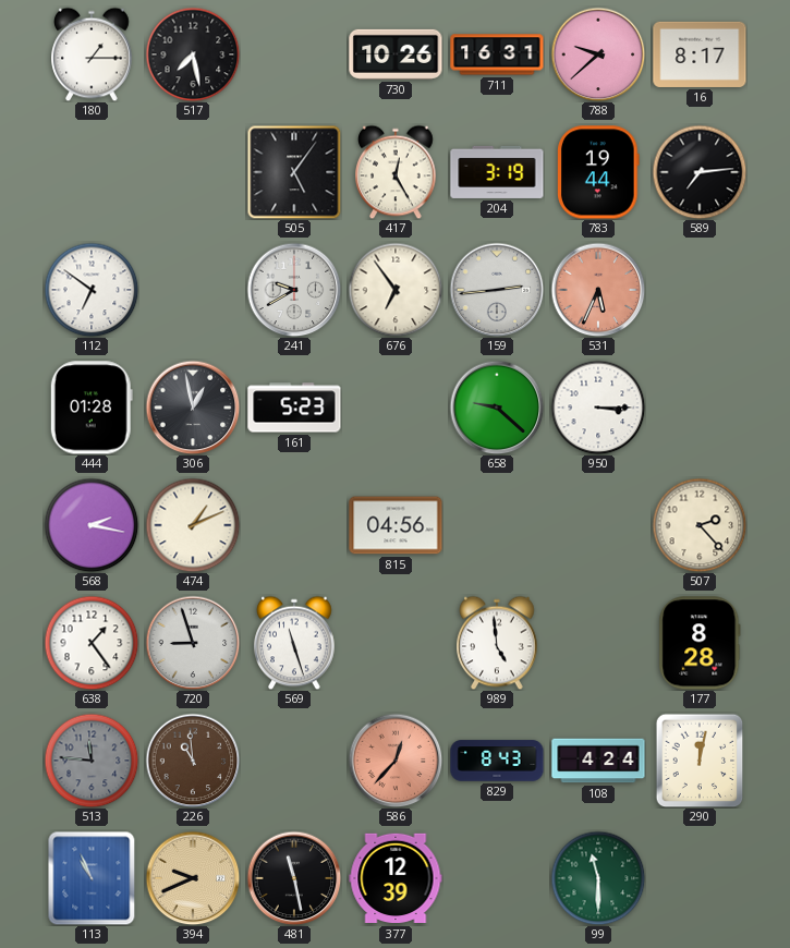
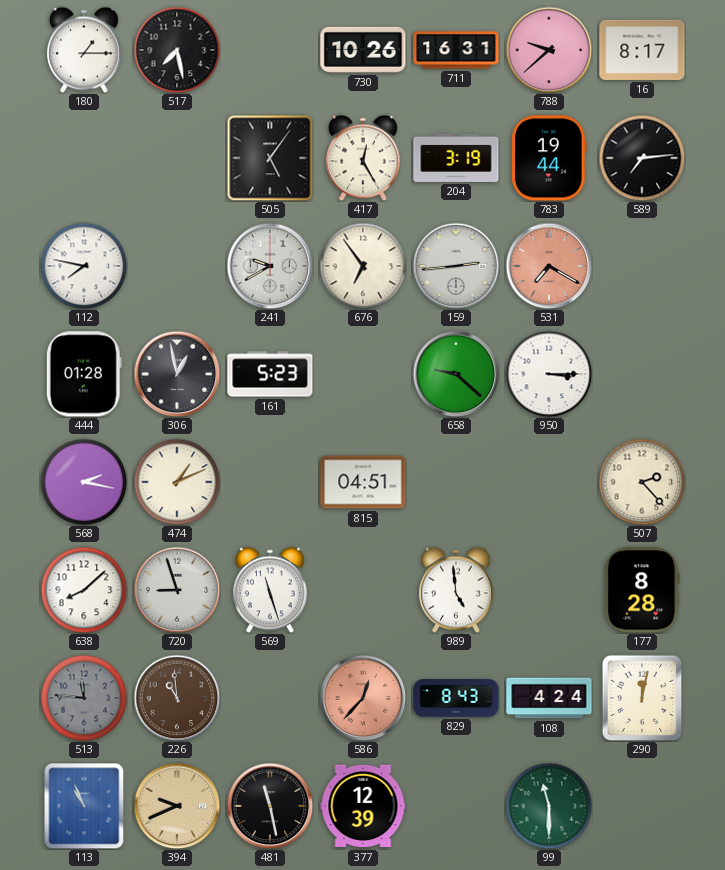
112: 6:51 -> 7:47
531: 5:34 -> 7:20
815: 04:56 -> 04:51
638: 1:24 -> 8:08
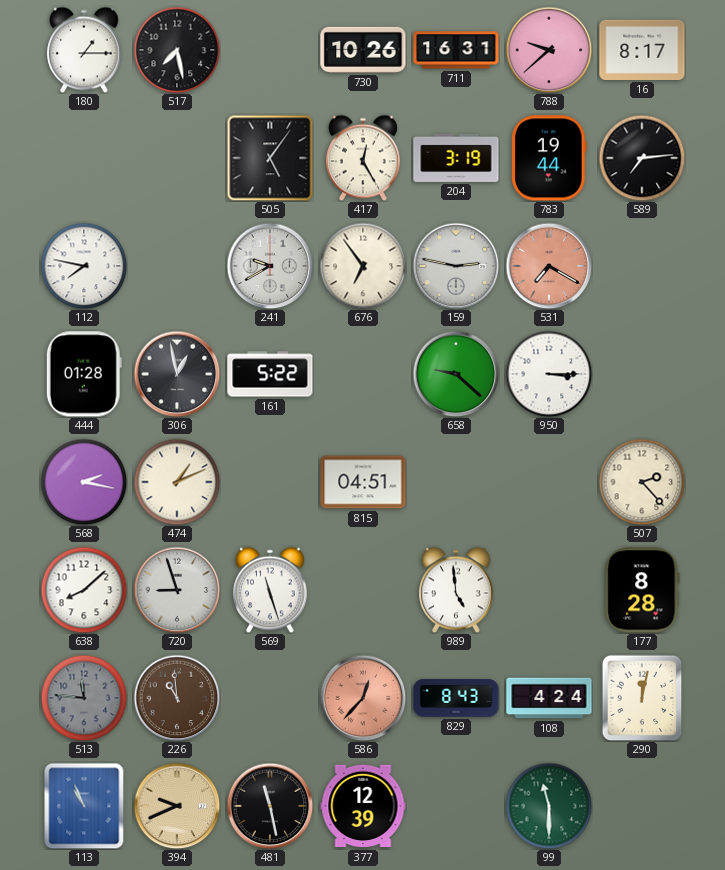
159: 2:44 -> 2:47
161: 5:23 -> 5:22
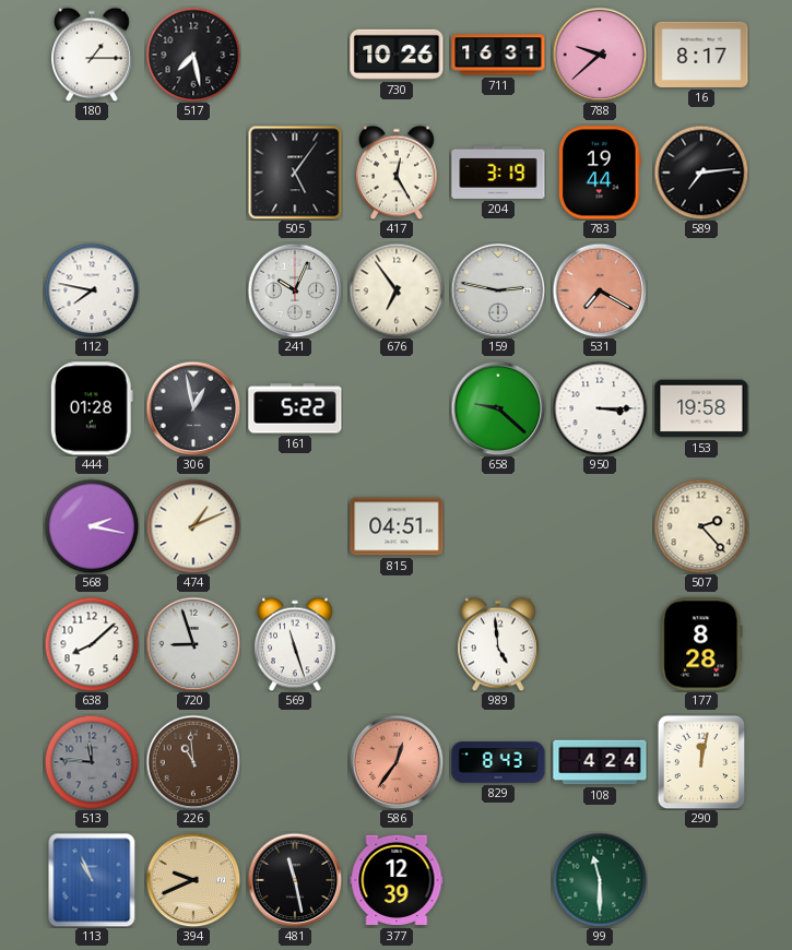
241: 9:40 -> 10:04
153: none -> 19:58
586: 12:37 -> 12:36
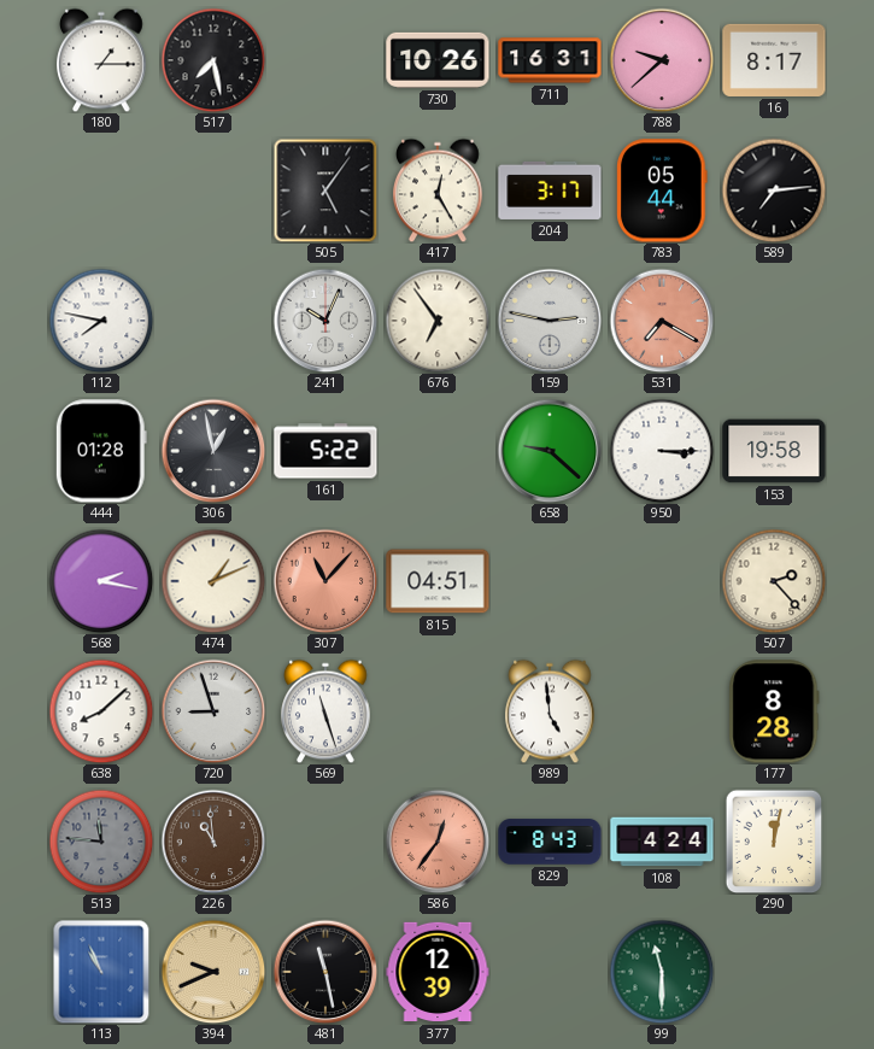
204: 3:19 -> 3:17
783: 19:44 -> 05:44
307: none -> 11:07
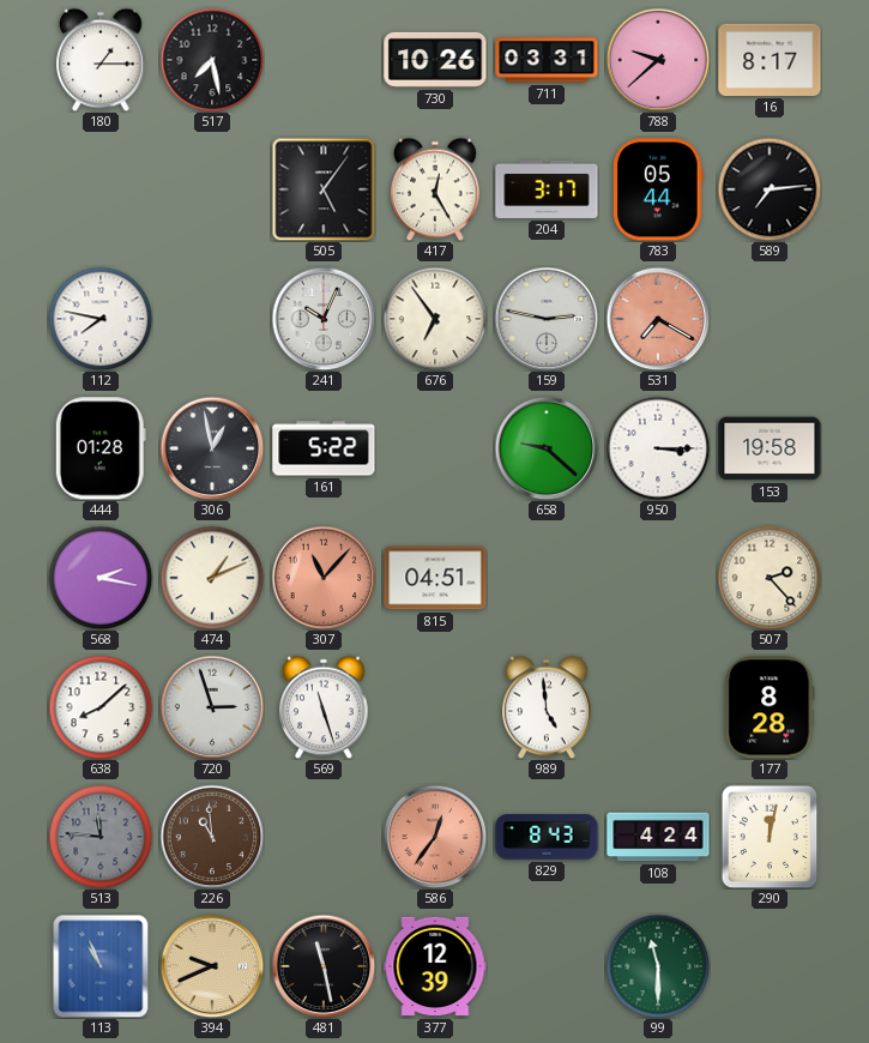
711: 16:31 -> 03:31
720: 8:57 -> 2:57
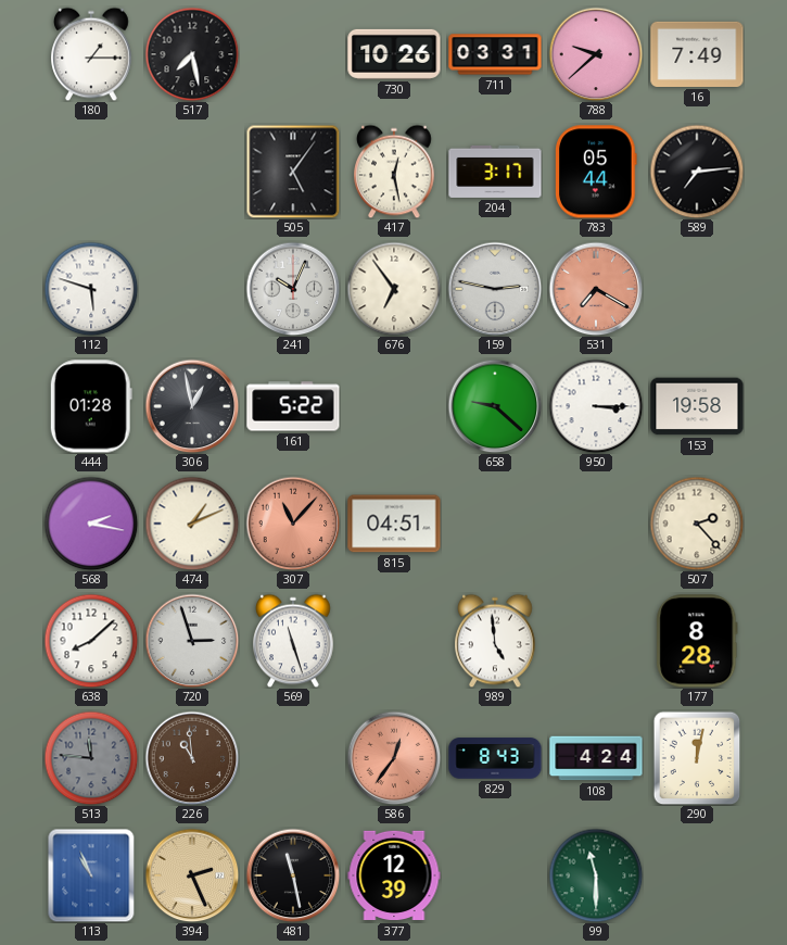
16: 8:17 -> 7:49
417: 12:25 -> 12:28
112: 7:47 -> 5:48
394: 9:41 -> 2:26
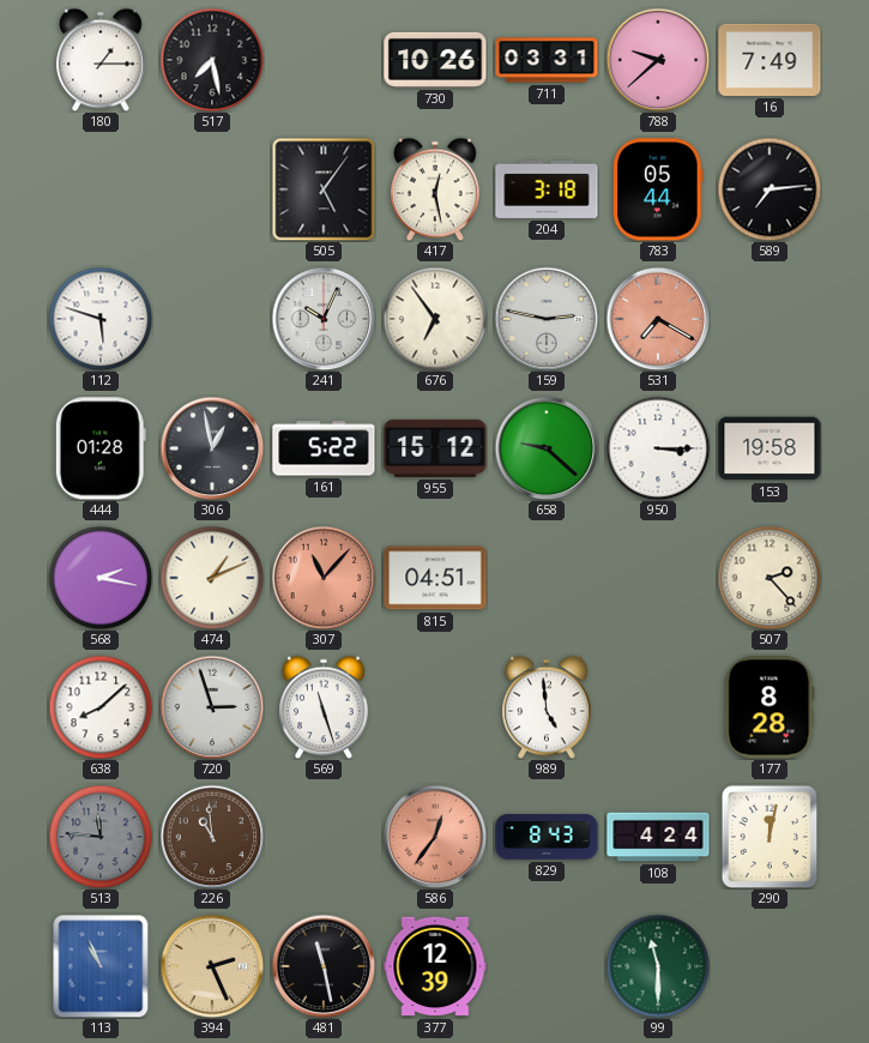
204: 3:17 -> 3:18
955: none -> 15:12
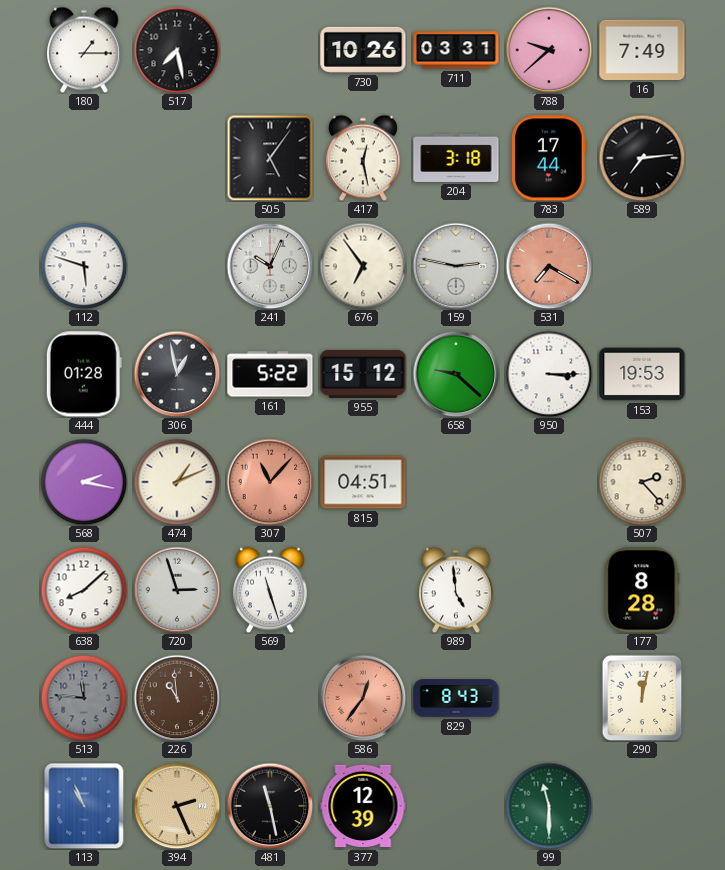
783: 05:44 -> 17:44
153: 19:58 -> 19:53
108: 4:24 -> none
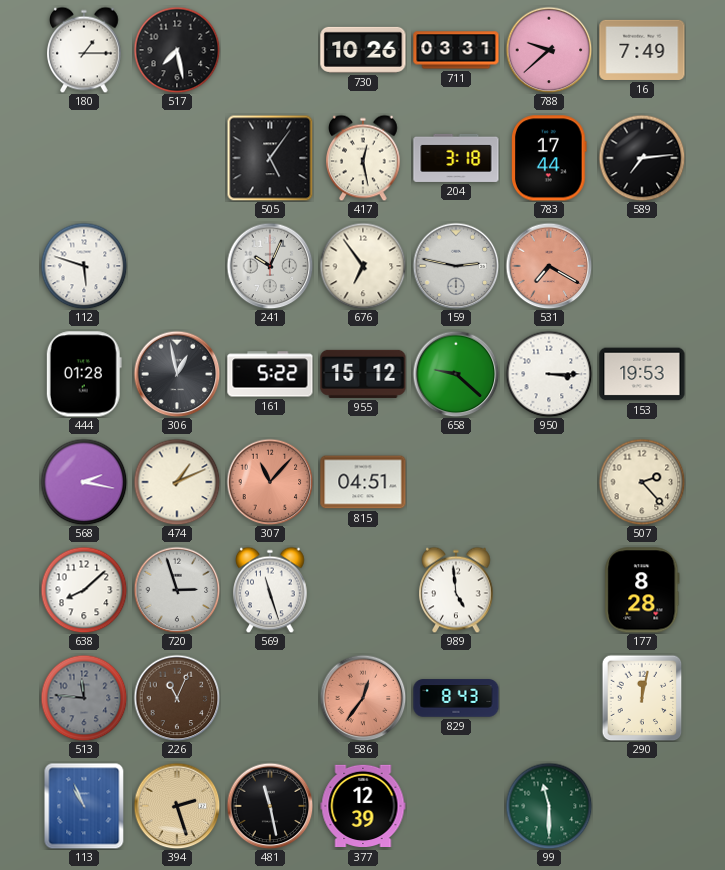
226: 10:59 -> 11:04
394: 2:26 -> 2:27
